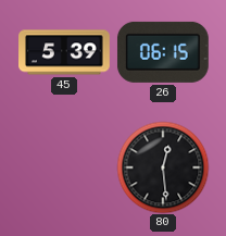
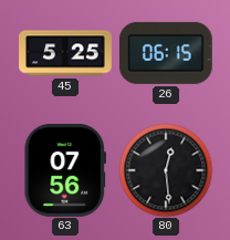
45: 5:39 -> 5:25
63: none -> 07:56
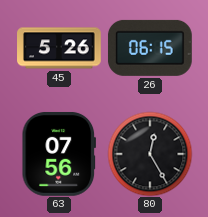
45: 5:25 -> 5:26
80: 12:29 -> 12:25
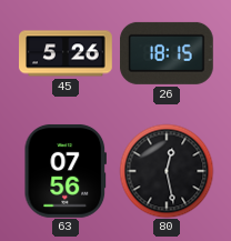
26: 06:15 -> 18:15
80: 12:25 -> 12:28
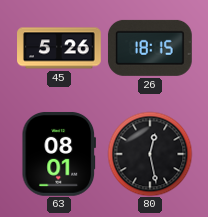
63: 07:56 -> 08:01
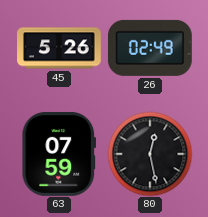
26: 18:15 -> 02:49
63: 08:01 -> 07:59
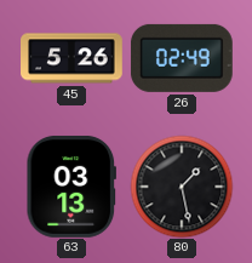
63: 07:59 -> 03:13
80: 12:28 -> 1:28
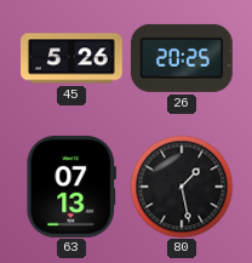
26: 02:49 -> 20:25
63: 03:13 -> 07:13
